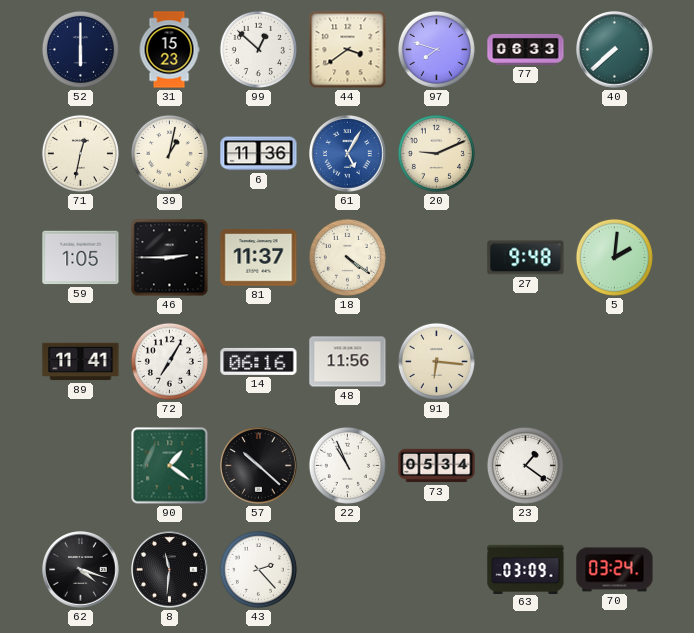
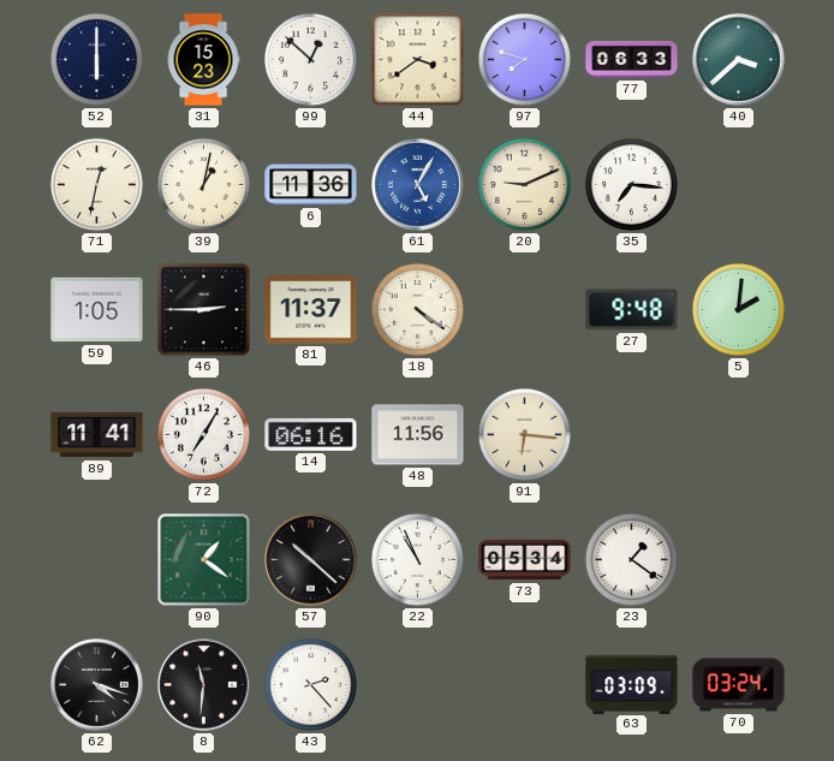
40: 7:38 -> 3:38
35: none -> 7:16
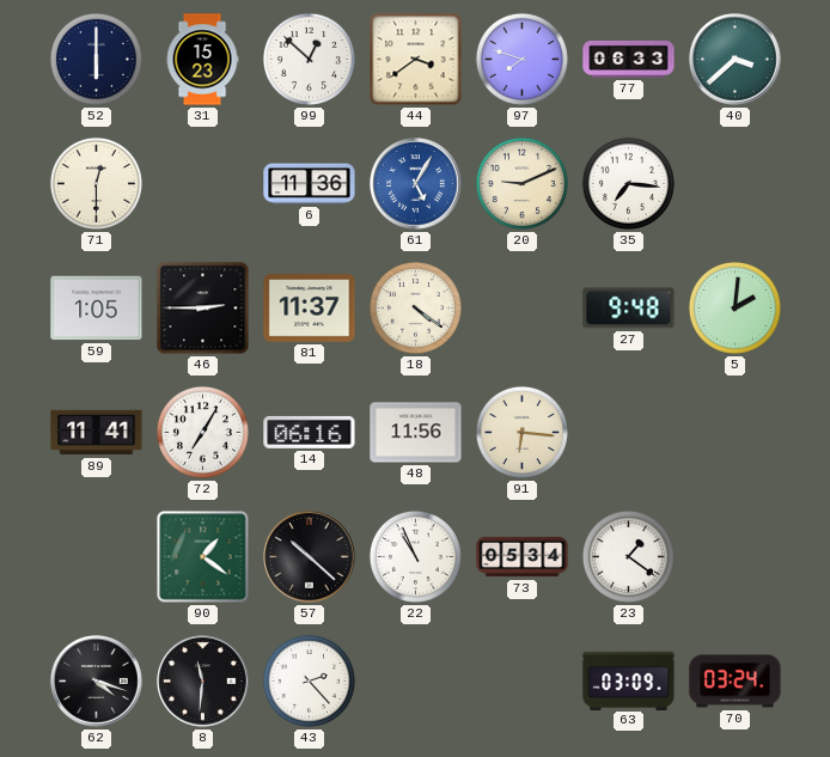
71: 12:32 -> 12:30
39: 1:02 -> none
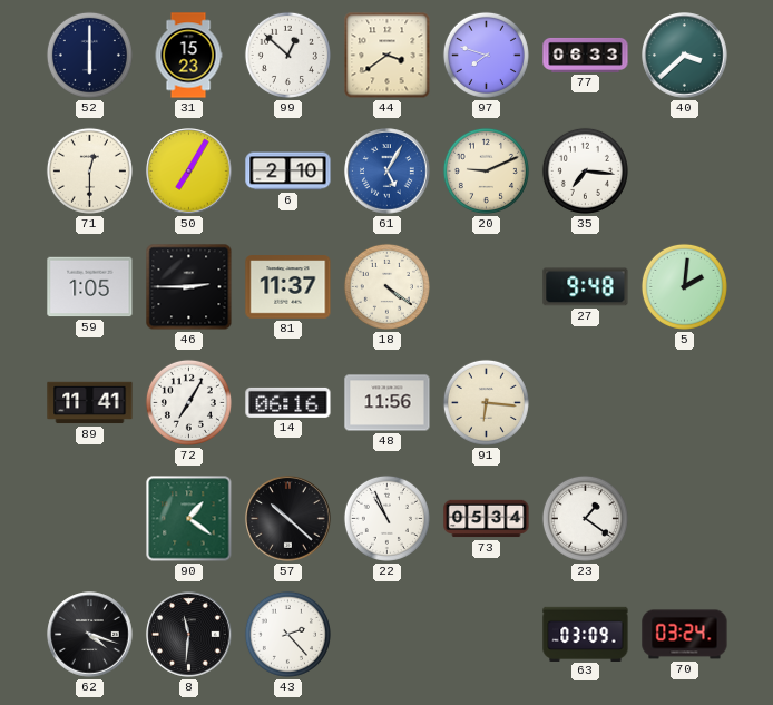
50: none -> 7:05
6: 11:36 -> 2:10
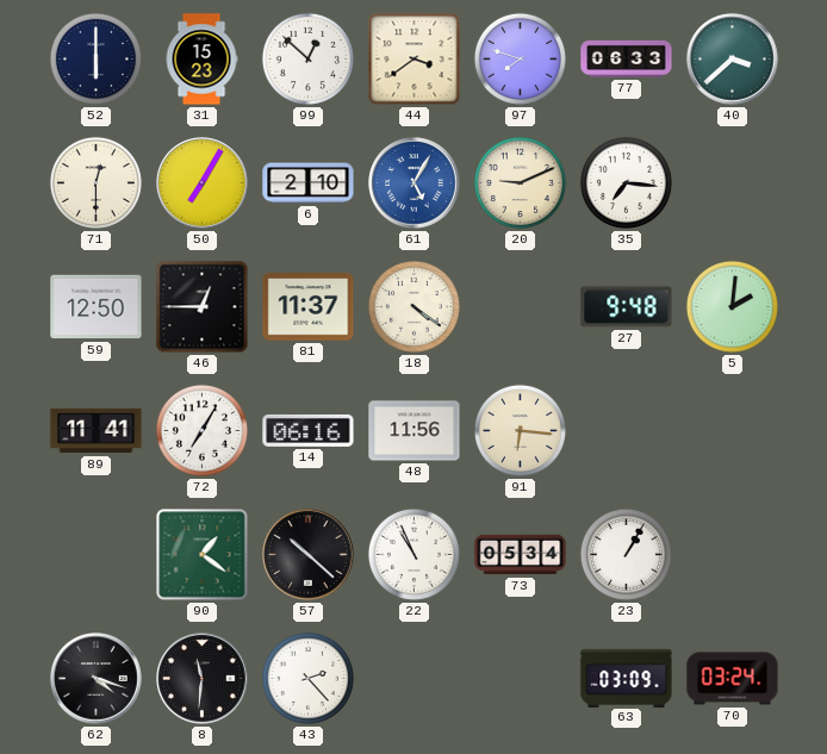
59: 1:05 -> 12:50
46: 2:45 -> 12:45
23: 1:21 -> 1:05
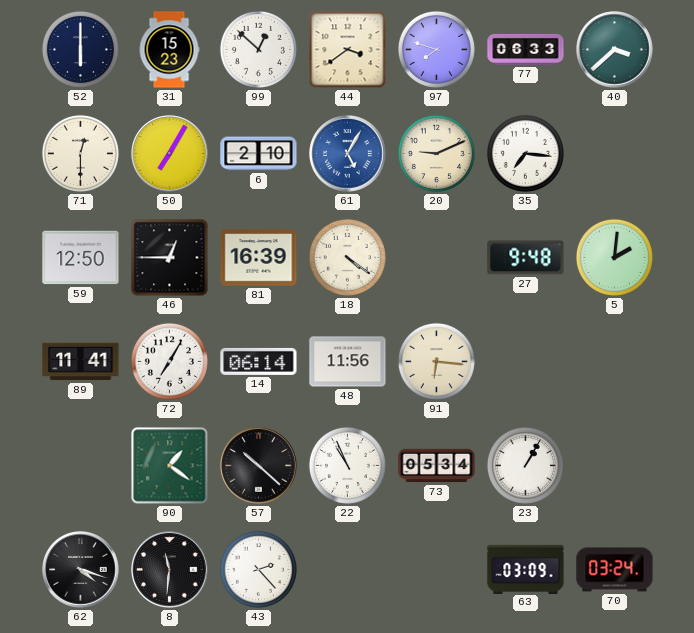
81: 11:37 -> 16:39
14: 06:16 -> 06:14
